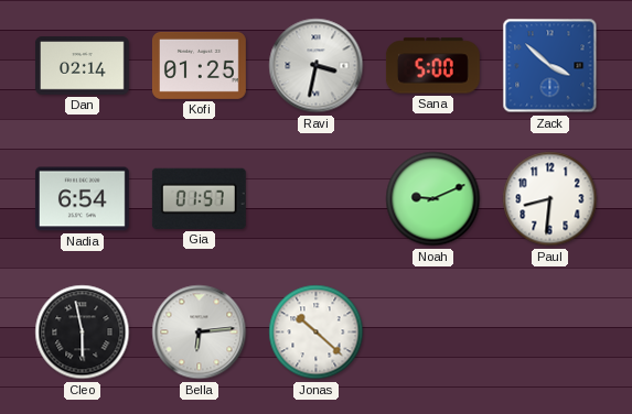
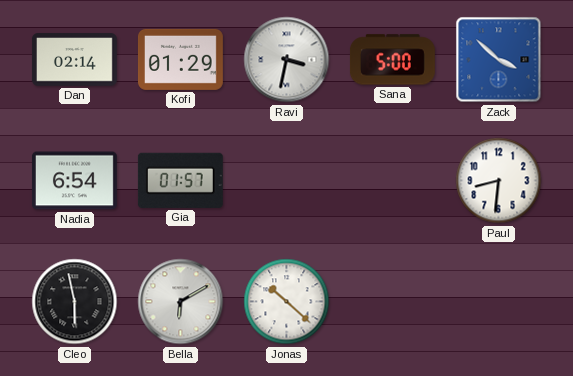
Kofi: 01:25 -> 01:29
Noah: 9:11 -> none
Bella: 6:14 -> 6:10
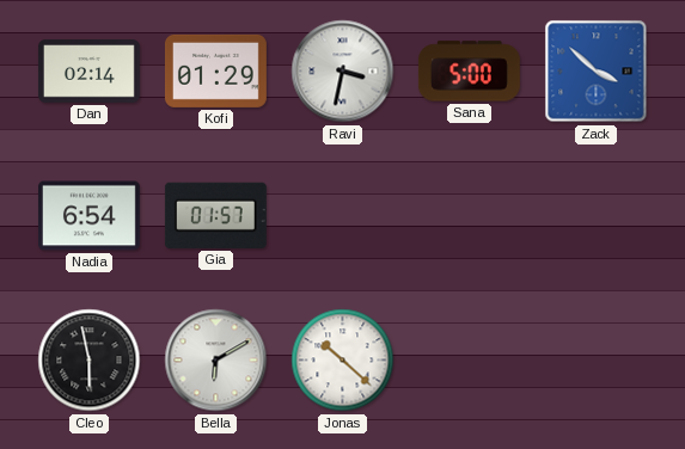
Paul: 8:31 -> none
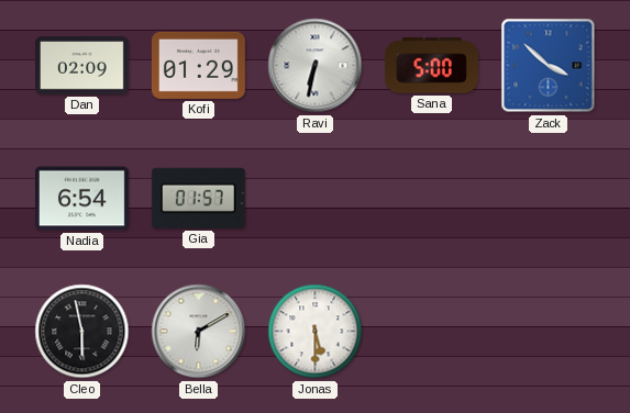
Dan: 02:14 -> 02:09
Ravi: 3:32 -> 6:32
Jonas: 10:22 -> 5:30
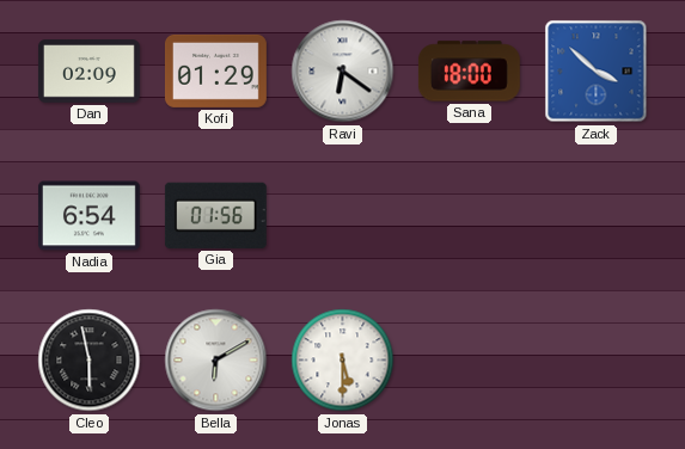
Ravi: 6:32 -> 6:21
Sana: 5:00 -> 18:00
Gia: 01:57 -> 01:56
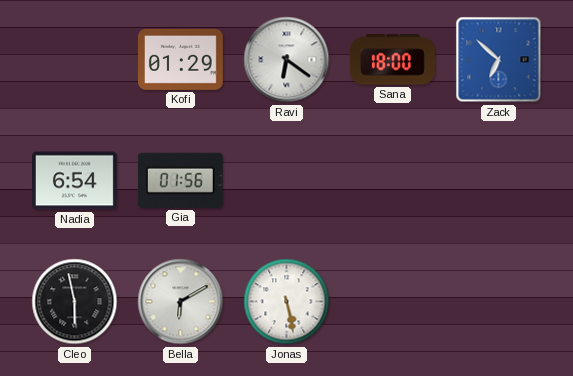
Dan: 02:09 -> none
Zack: 3:52 -> 6:52
Jonas: 5:30 -> 5:28
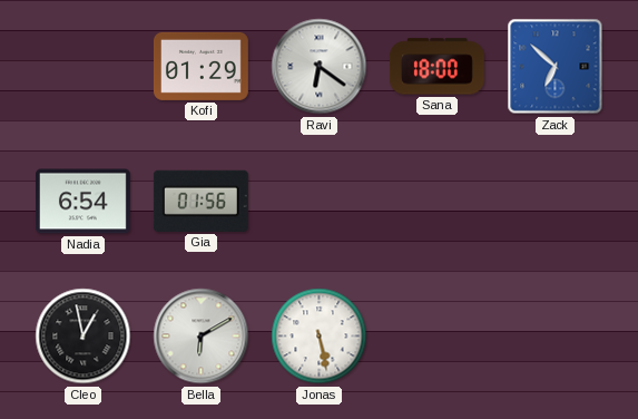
Cleo: 5:58 -> 12:58
